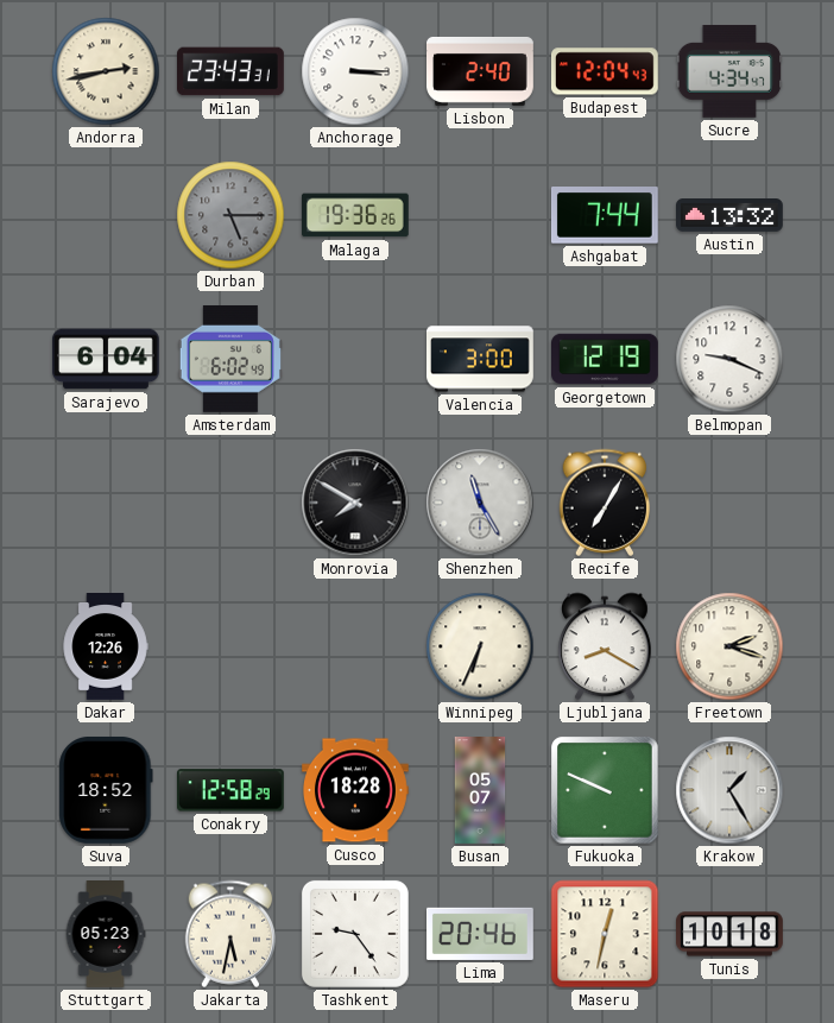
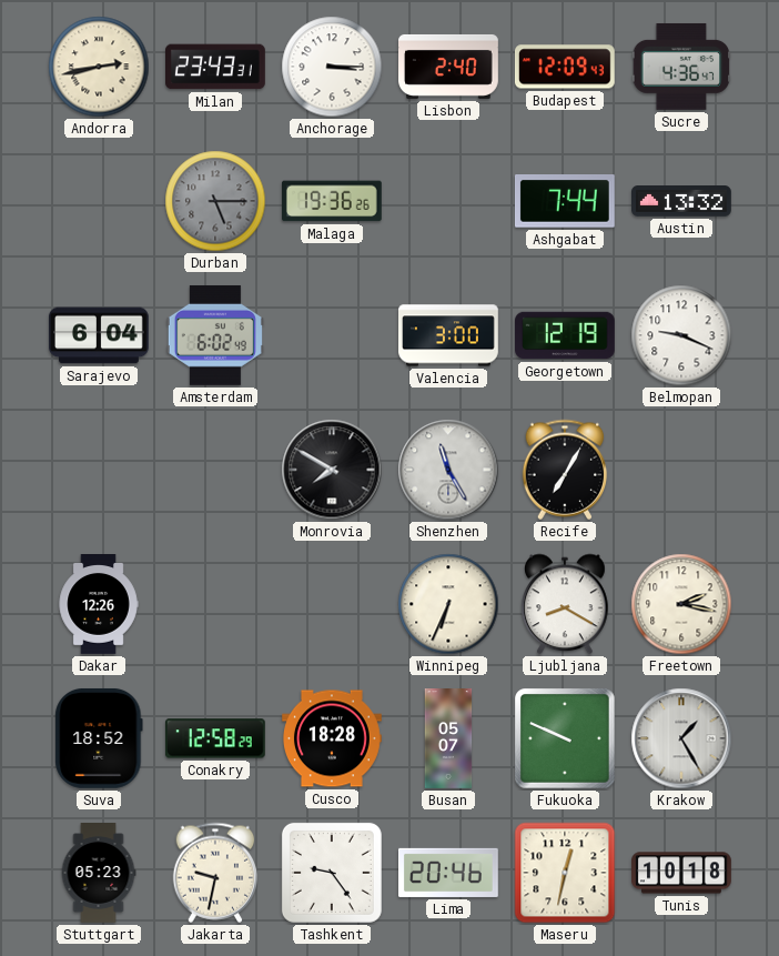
Budapest: 12:04 -> 12:09
Sucre: 4:34 -> 4:36
Freetown: 2:18 -> 2:17
Jakarta: 5:32 -> 9:32
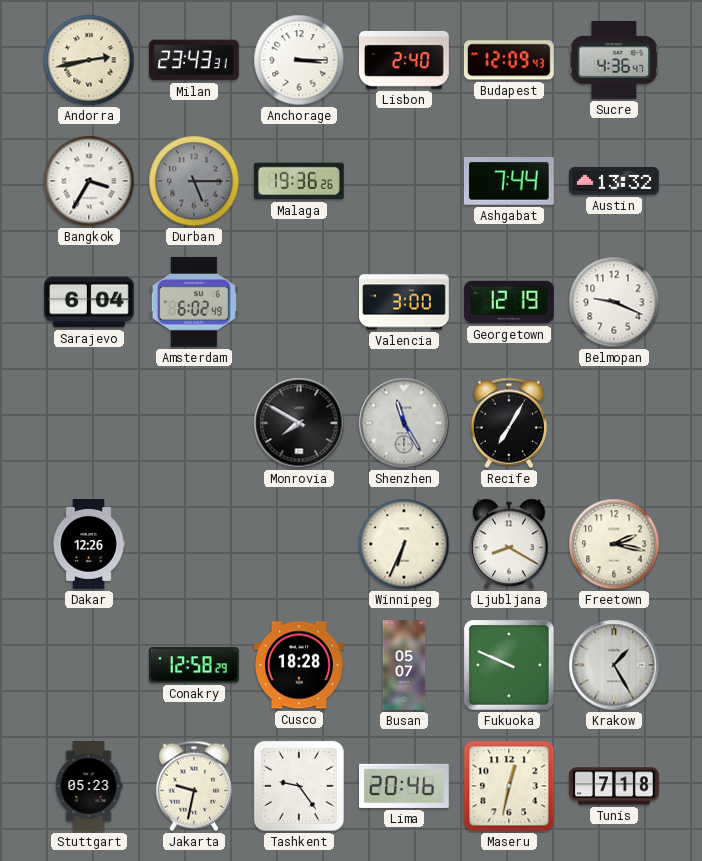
Bangkok: none -> 3:35
Suva: 18:52 -> none
Tunis: 10:18 -> 7:18
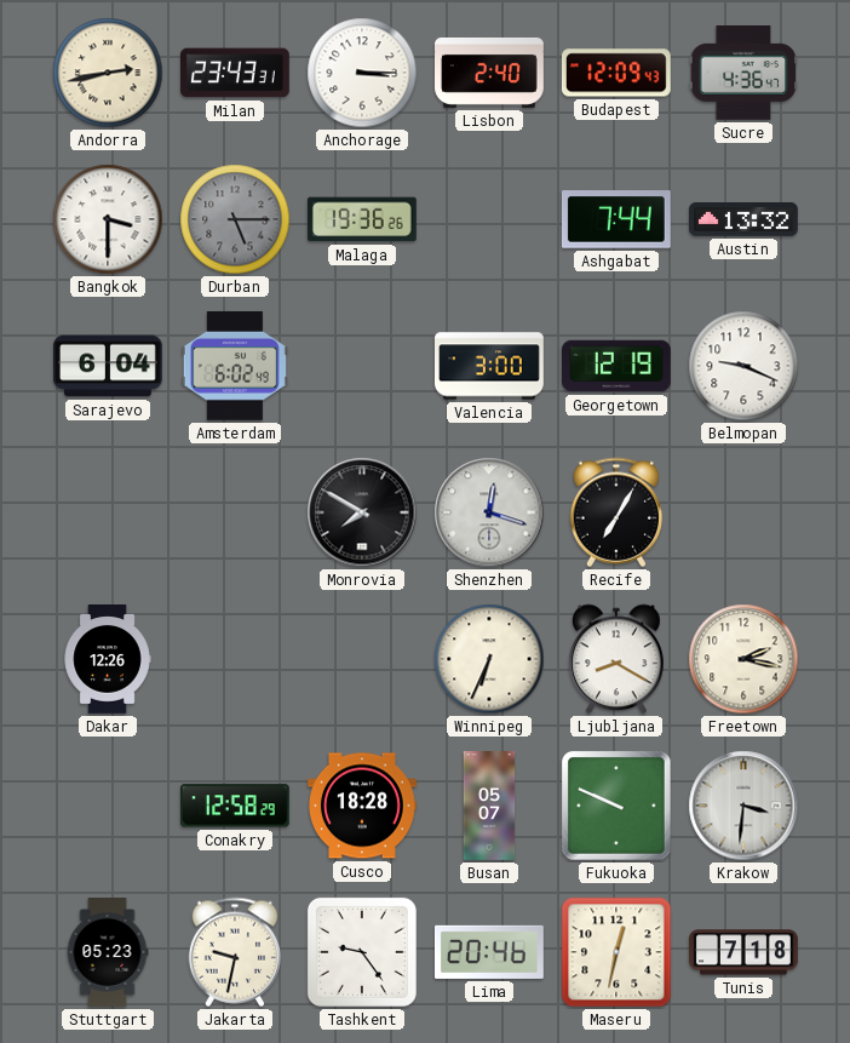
Bangkok: 3:35 -> 3:30
Shenzhen: 11:25 -> 12:18
Krakow: 1:25 -> 3:31
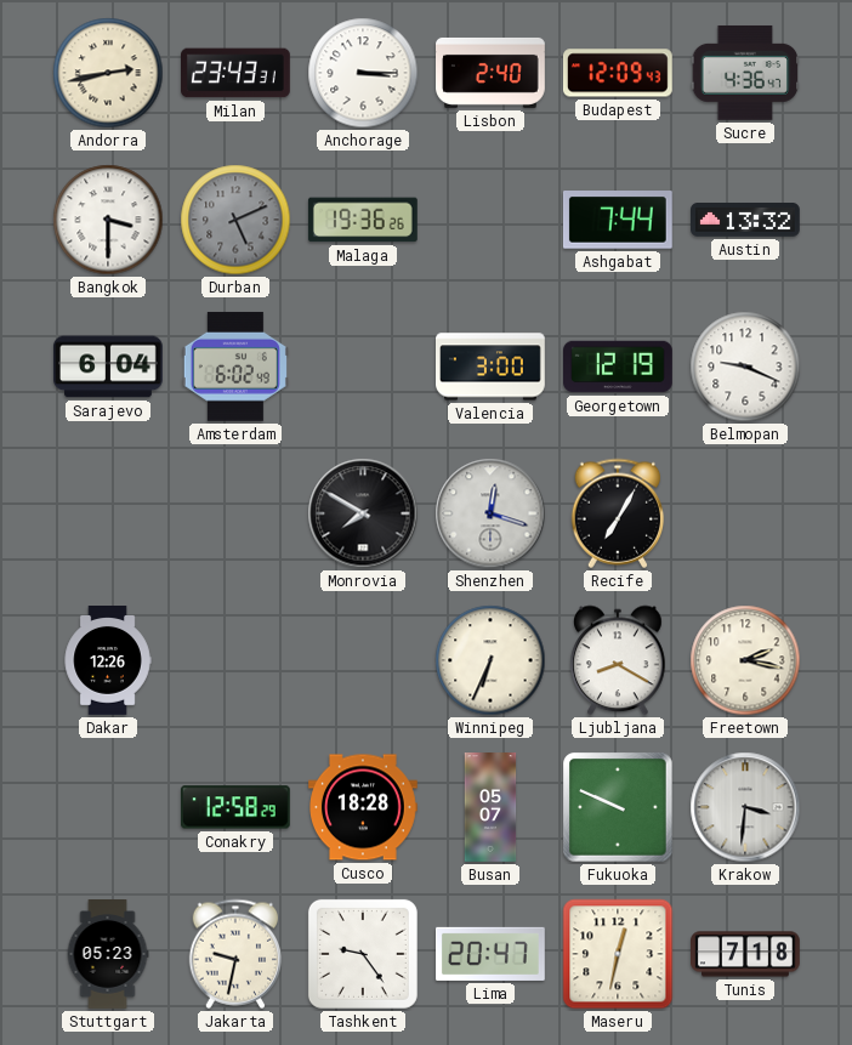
Durban: 5:15 -> 5:11
Lima: 20:46 -> 20:47
